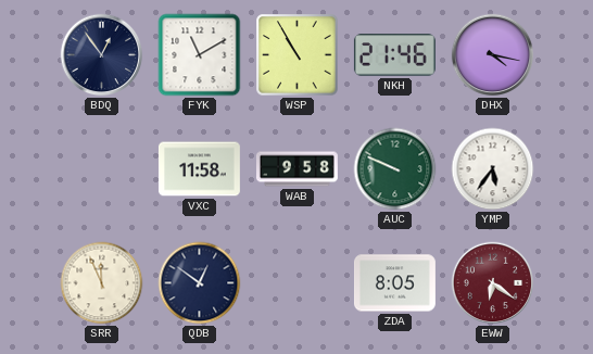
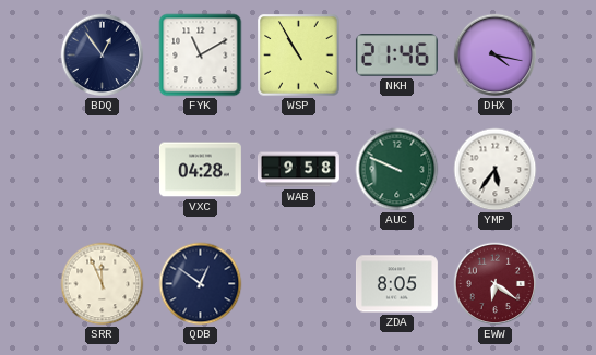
VXC: 11:58 -> 04:28
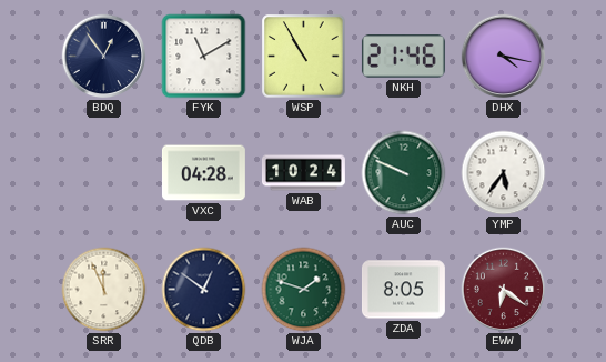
WAB: 9:58 -> 10:24
WJA: none -> 1:48
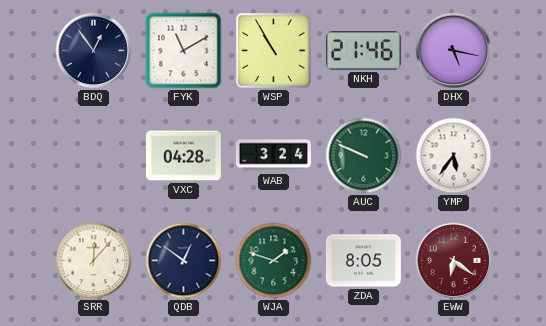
DHX: 4:17 -> 5:17
WAB: 10:24 -> 3:24
SRR: 11:56 -> 12:07
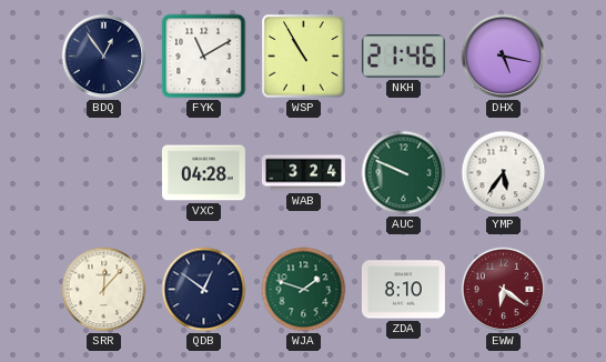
ZDA: 8:05 -> 8:10
